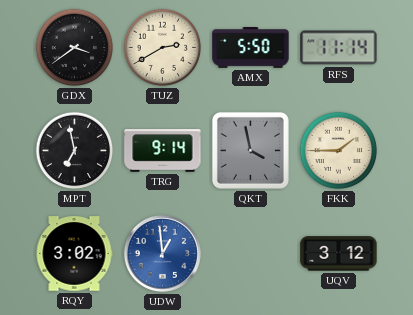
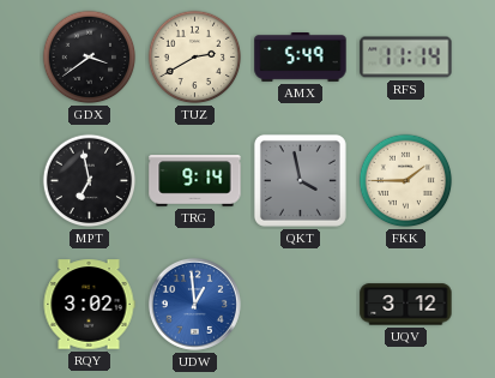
AMX: 5:50 -> 5:49
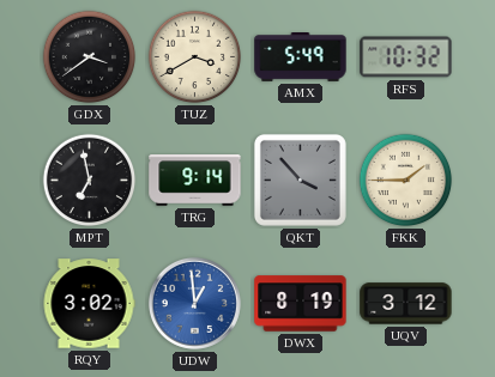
TUZ: 2:40 -> 3:40
RFS: 11:14 -> 10:32
QKT: 3:58 -> 3:53
DWX: none -> 8:19
